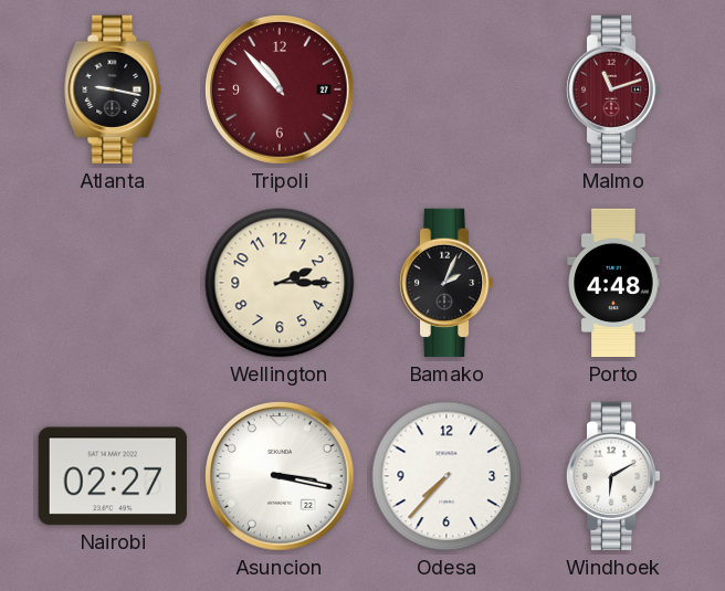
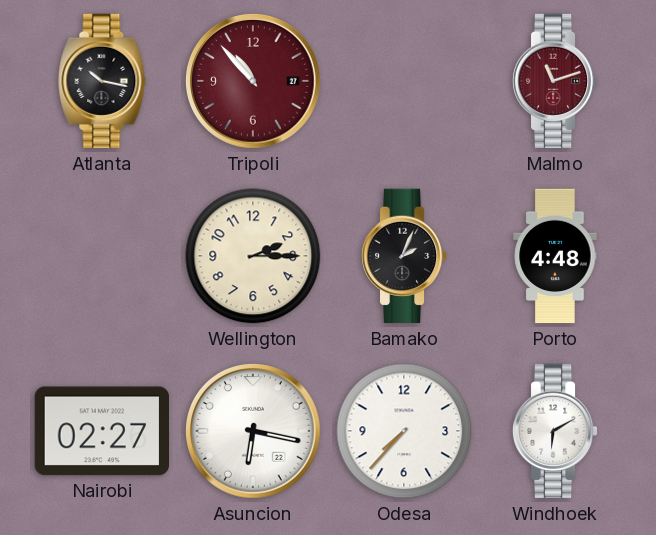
Atlanta: 9:17 -> 10:17
Asuncion: 3:17 -> 6:17
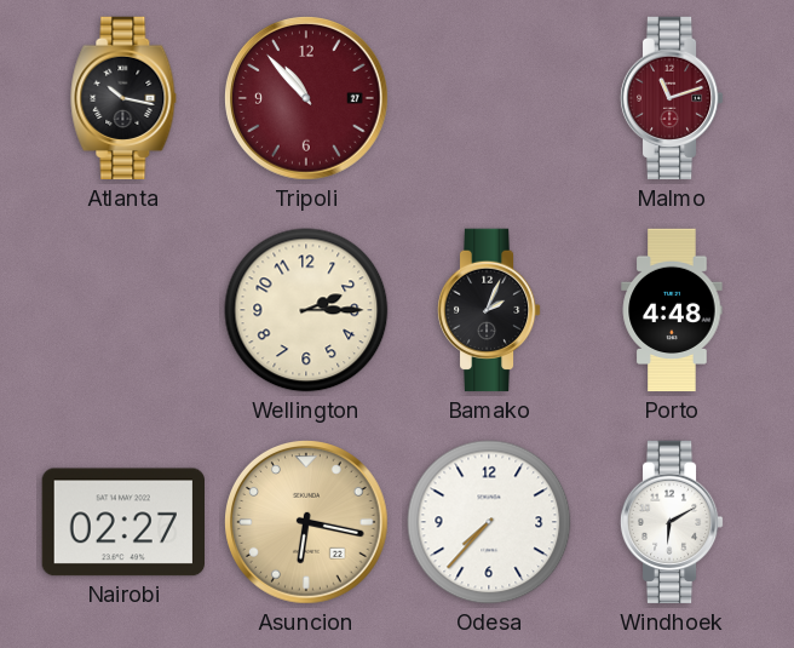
Asuncion dial: white -> champagne
